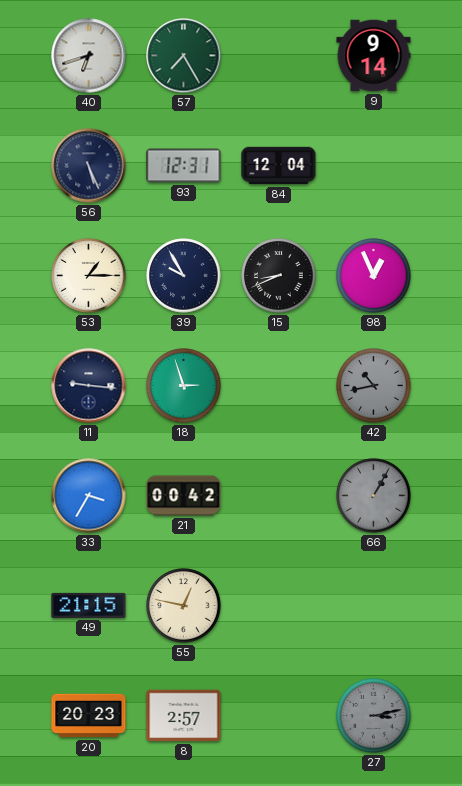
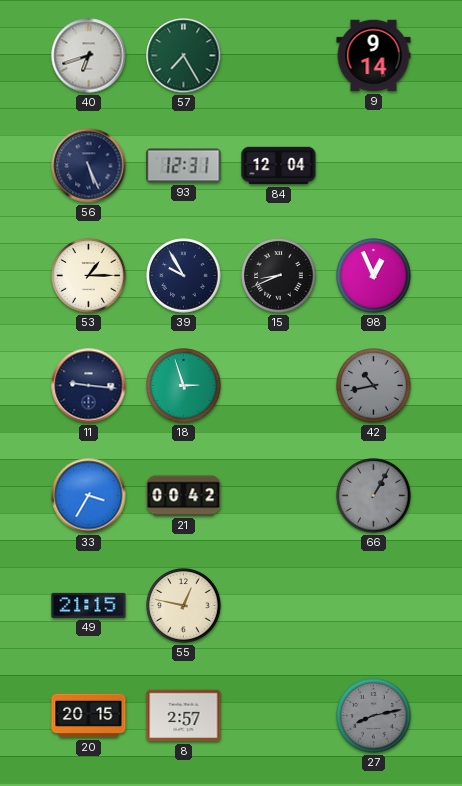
20: 20:23 -> 20:15
27: 3:13 -> 8:13
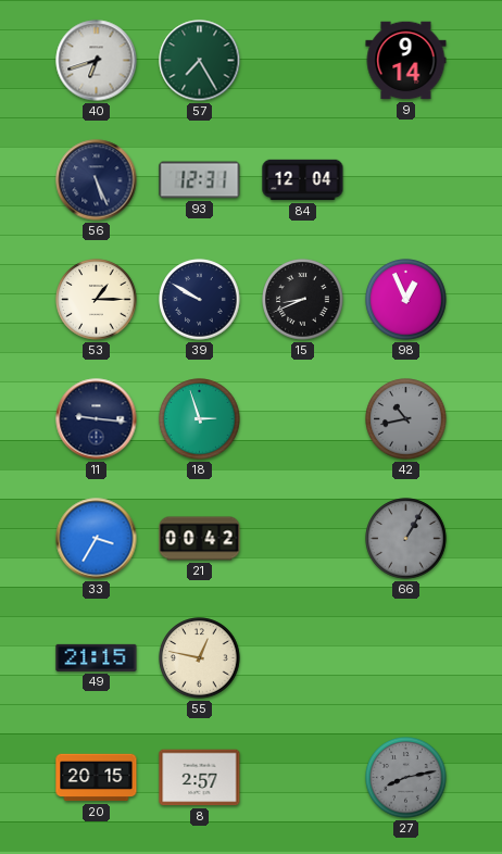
39: 9:55 -> 9:50
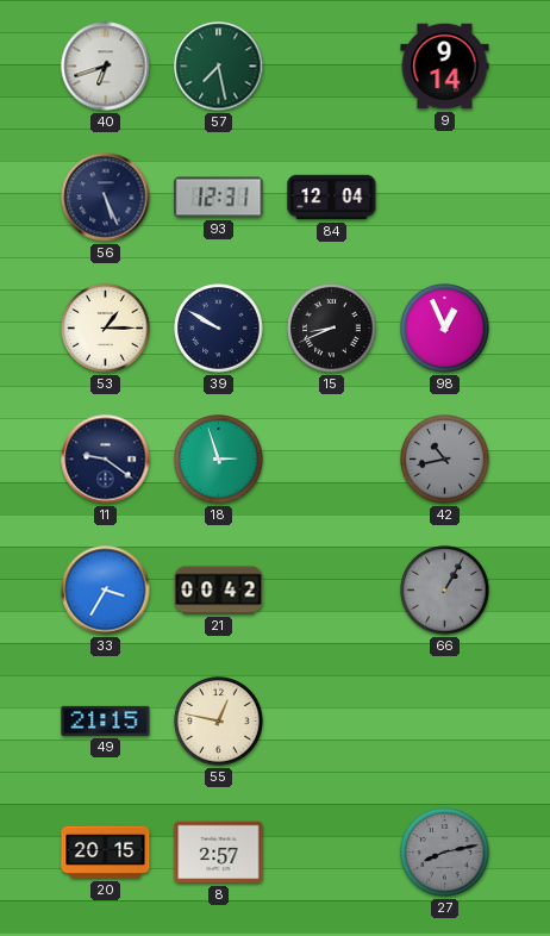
57: 7:25 -> 7:28
11: 9:16 -> 9:21
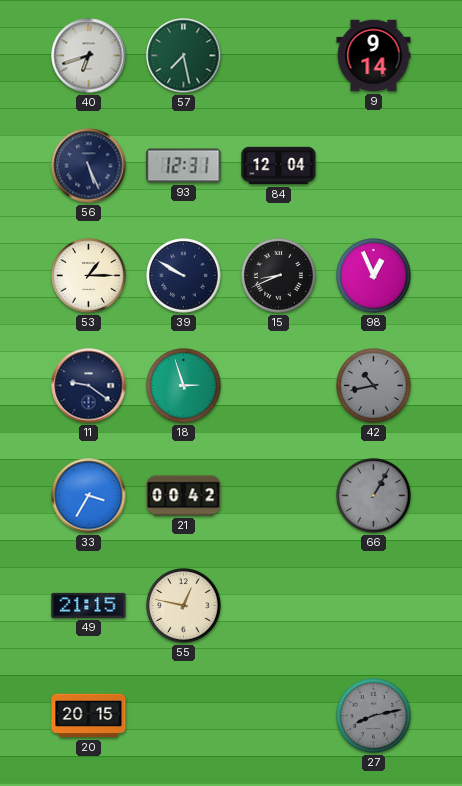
8: 2:57 -> none
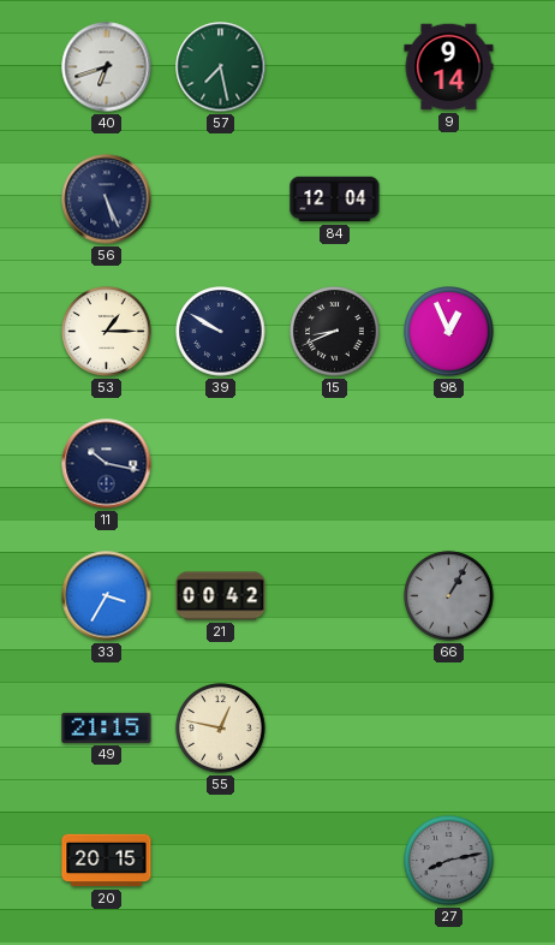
93: 12:31 -> none
11: 9:21 -> 10:17
18: 2:57 -> none
42: 10:43 -> none
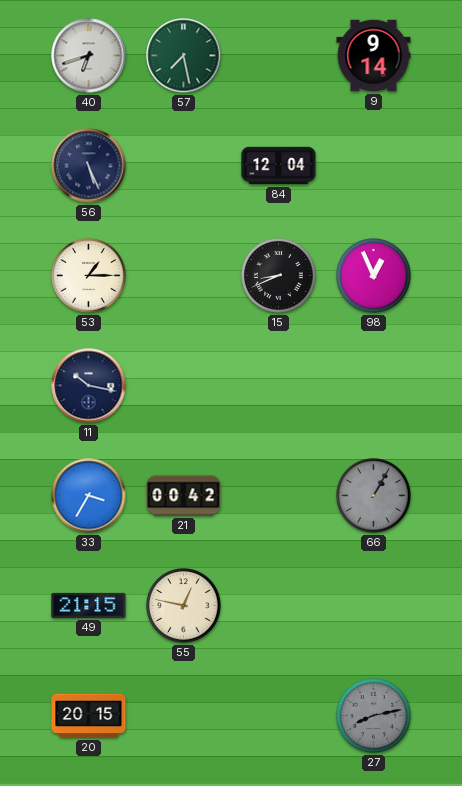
39: 9:50 -> none
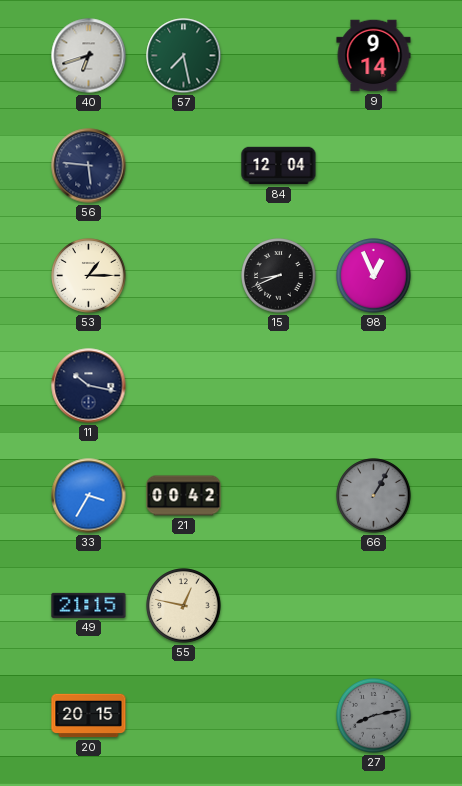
56: 5:26 -> 5:46
